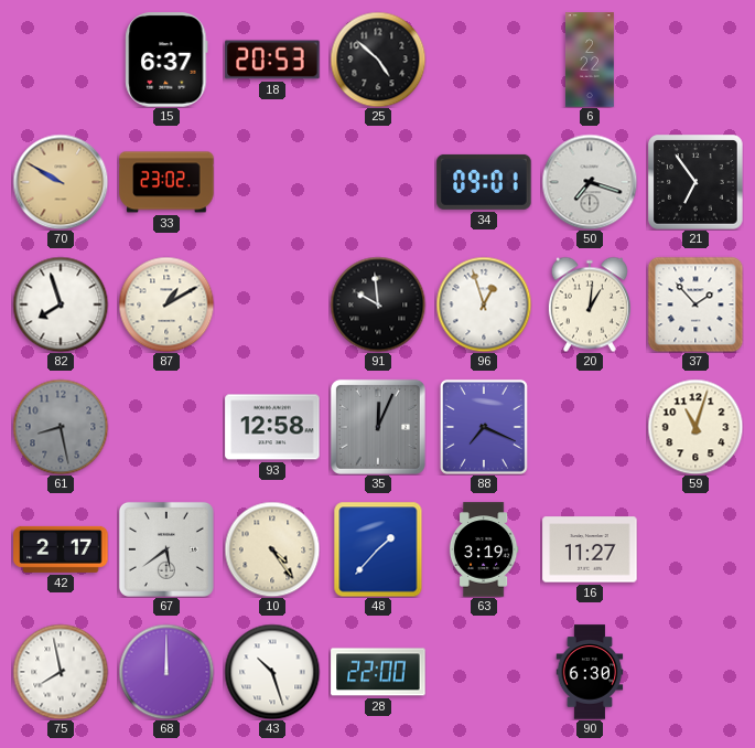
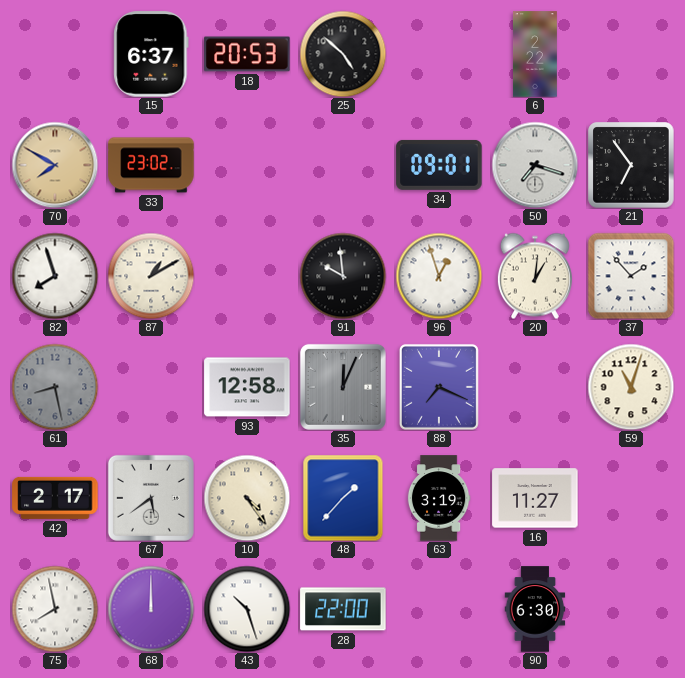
70: 9:50 -> 7:50
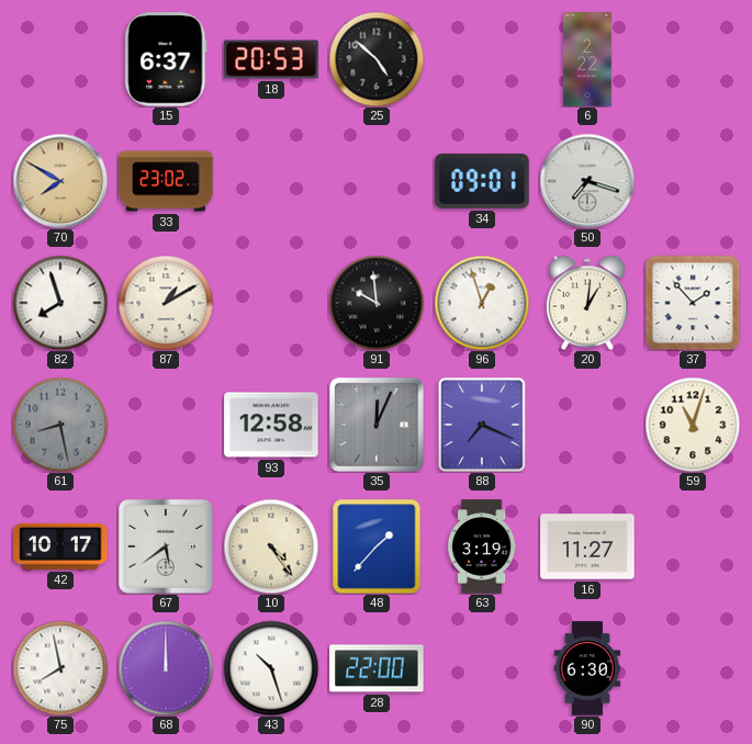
21: 6:54 -> none
42: 2:17 -> 10:17
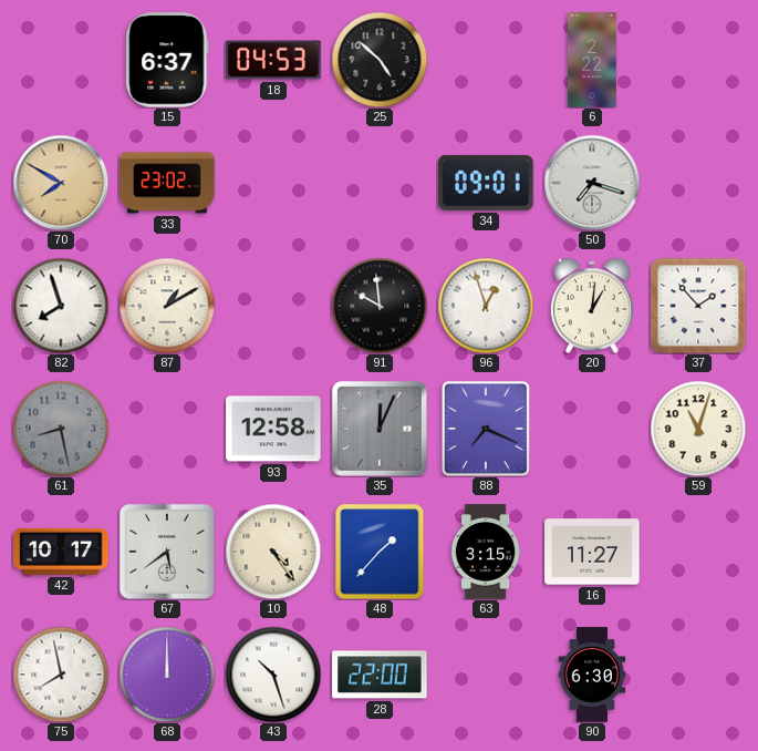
18: 20:53 -> 04:53
63: 3:19 -> 3:15
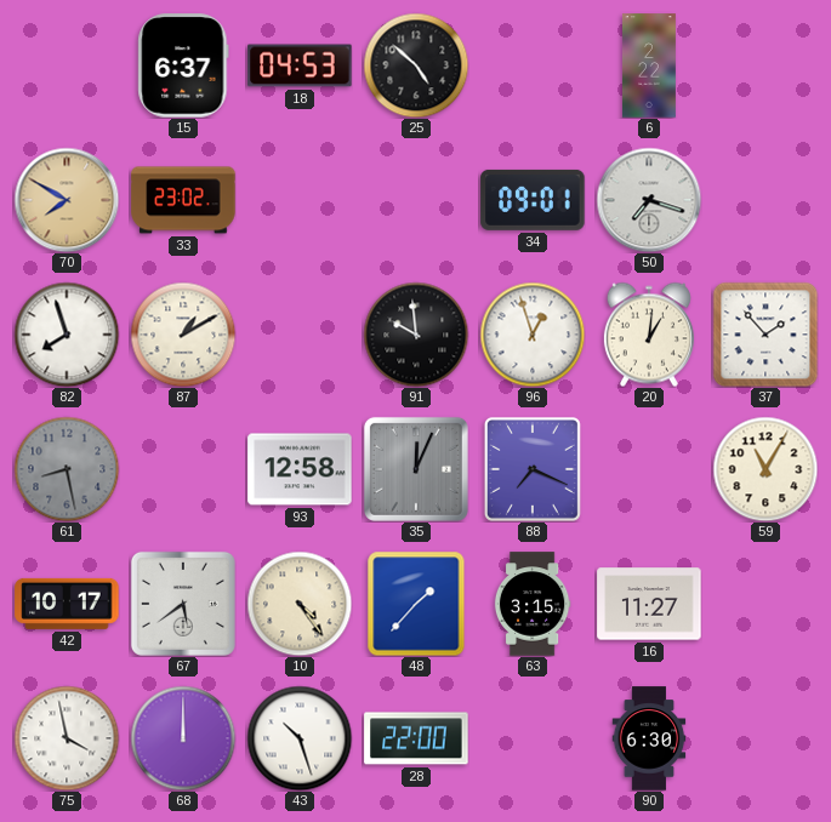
59: 11:03 -> 11:05
75: 7:58 -> 3:58
